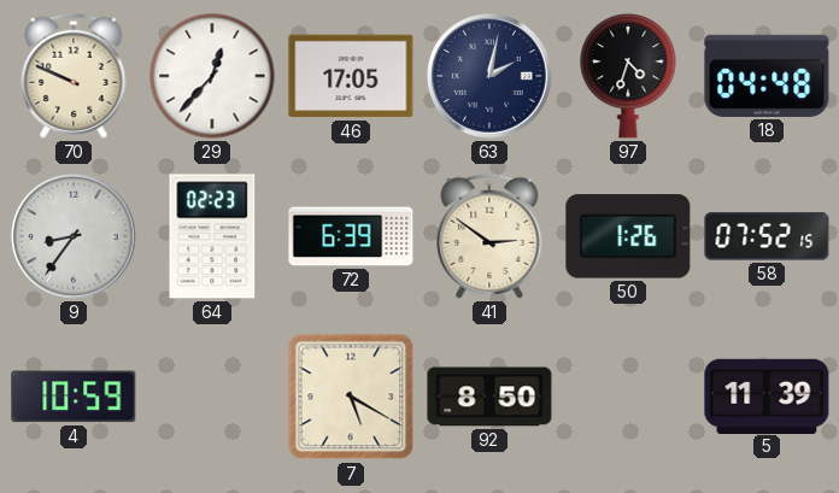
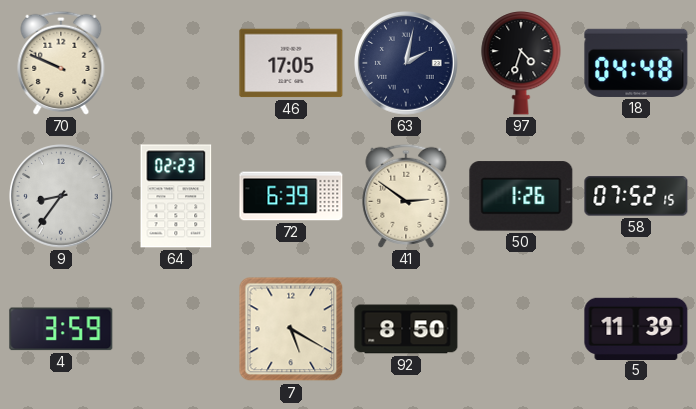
29: 12:37 -> none
4: 10:59 -> 3:59
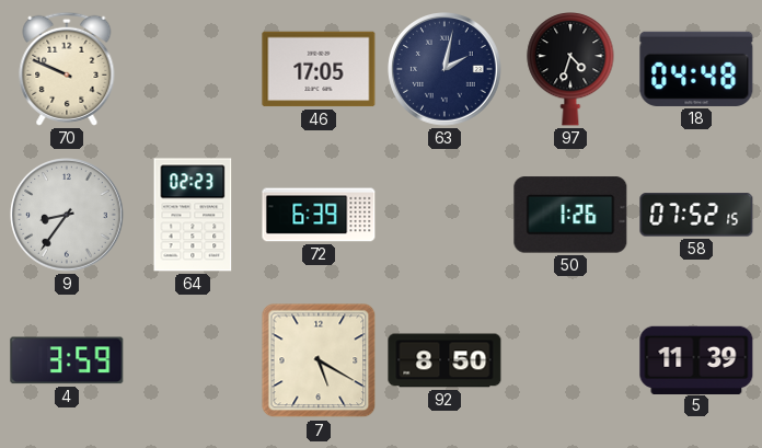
41: 2:51 -> none
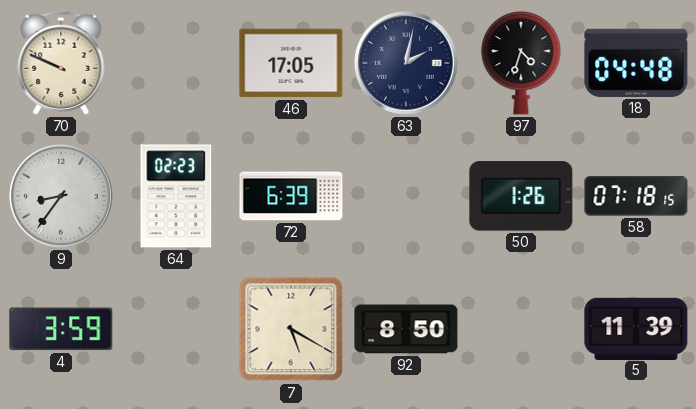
58: 07:52 -> 07:18
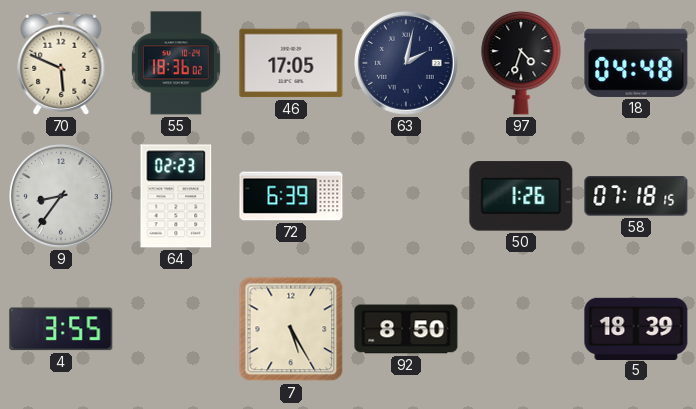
70: 9:49 -> 5:49
55: none -> 18:36
4: 3:59 -> 3:55
7: 5:20 -> 5:25
5: 11:39 -> 18:39
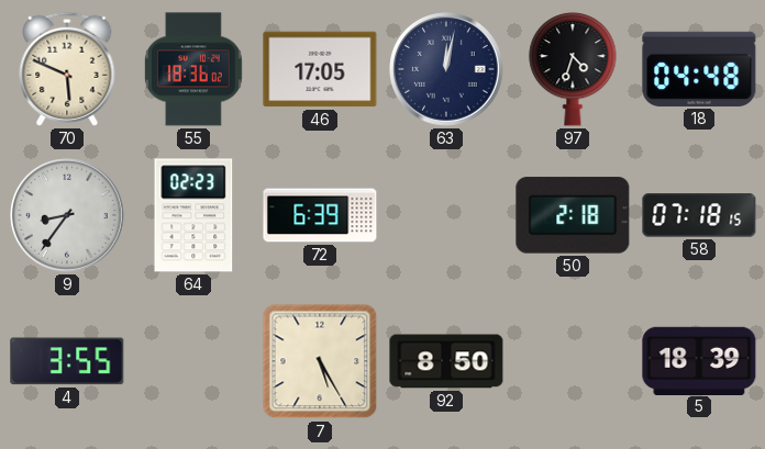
63: 2:02 -> 12:02
50: 1:26 -> 2:18
